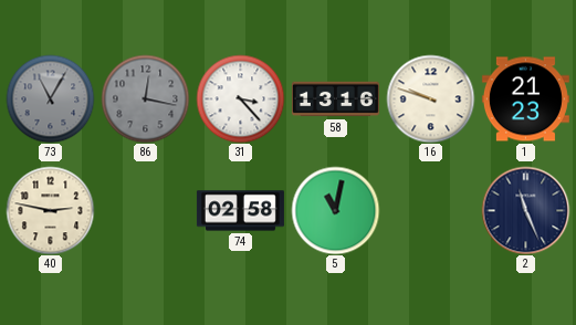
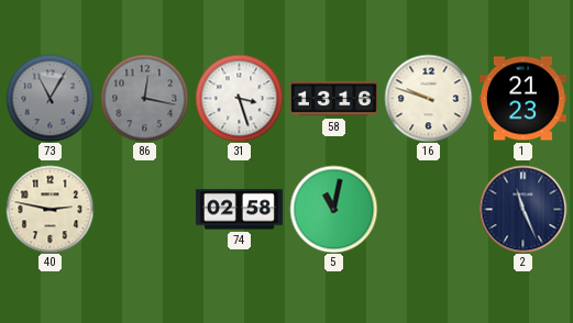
31: 3:23 -> 3:27
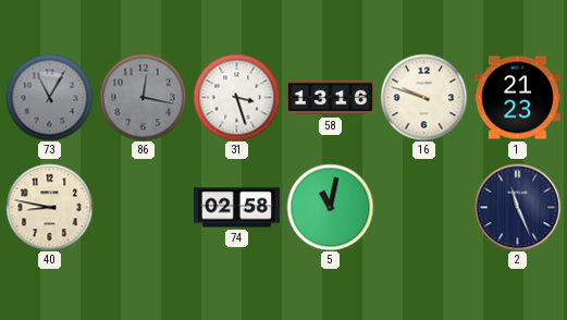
40: 2:47 -> 8:47
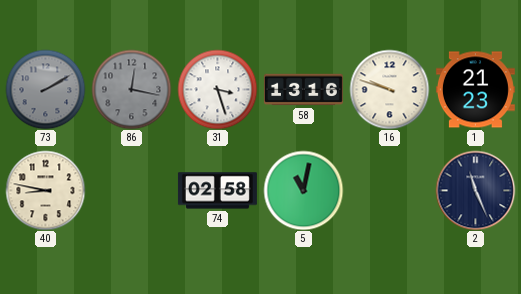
73: 11:05 -> 2:10
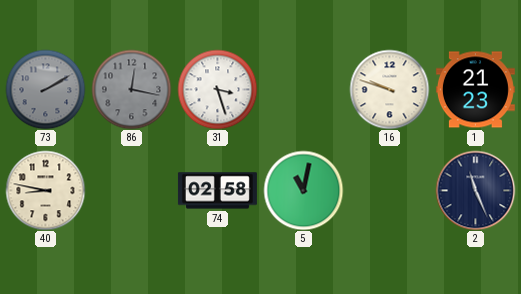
58: 13:16 -> none
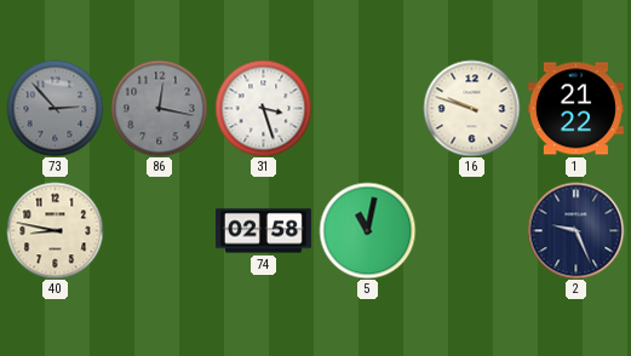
73: 2:10 -> 2:53
1: 21:23 -> 21:22
2: 11:26 -> 9:26
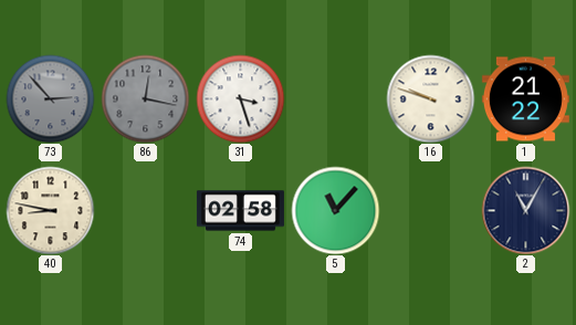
5: 11:02 -> 11:07
2: 9:26 -> 11:05
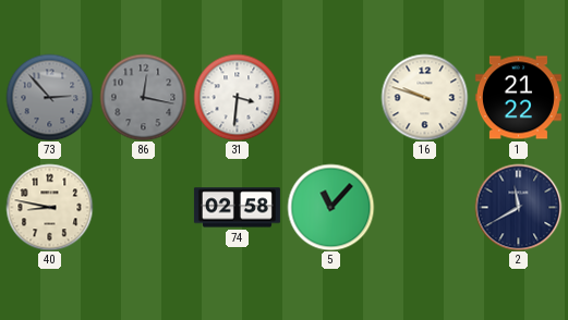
31: 3:27 -> 3:31
2: 11:05 -> 11:40
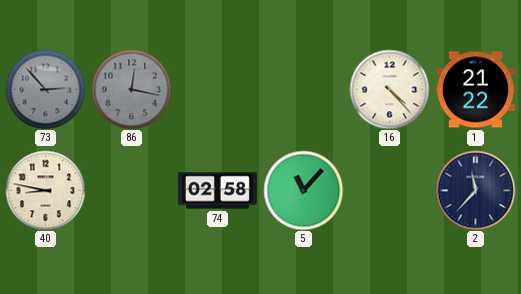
31: 3:31 -> none
16: 9:48 -> 4:23
2: 11:40 -> 11:37
